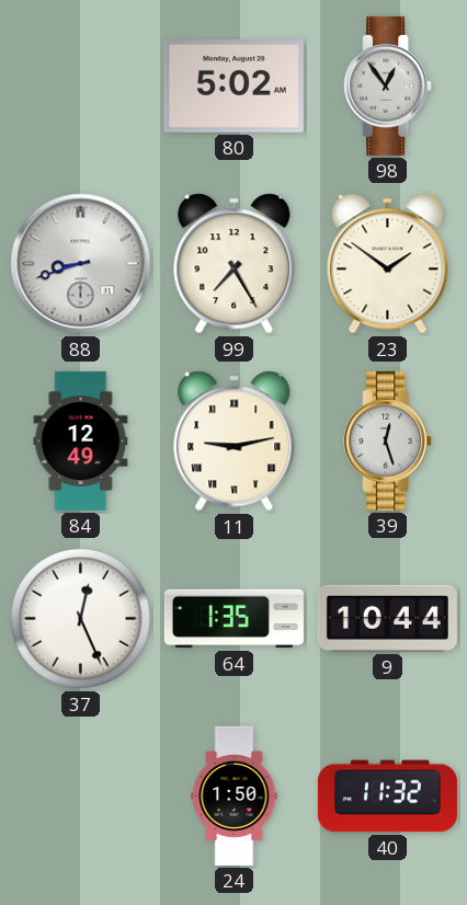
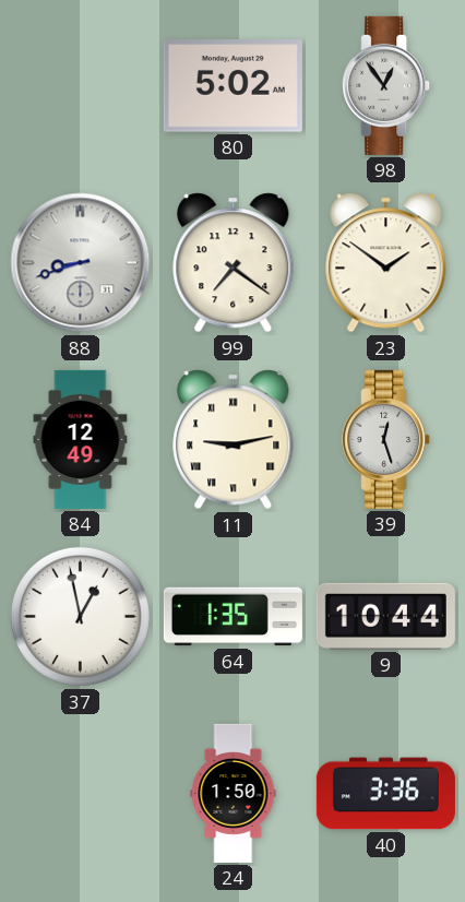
99: 7:25 -> 7:21
37: 12:26 -> 12:58
40: 11:32 -> 3:36
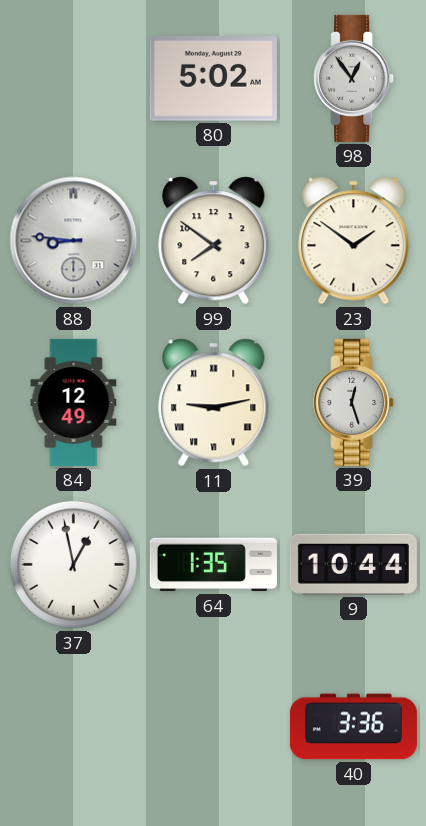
88: 8:42 -> 8:46
99: 7:21 -> 7:51
24: 1:50 -> none
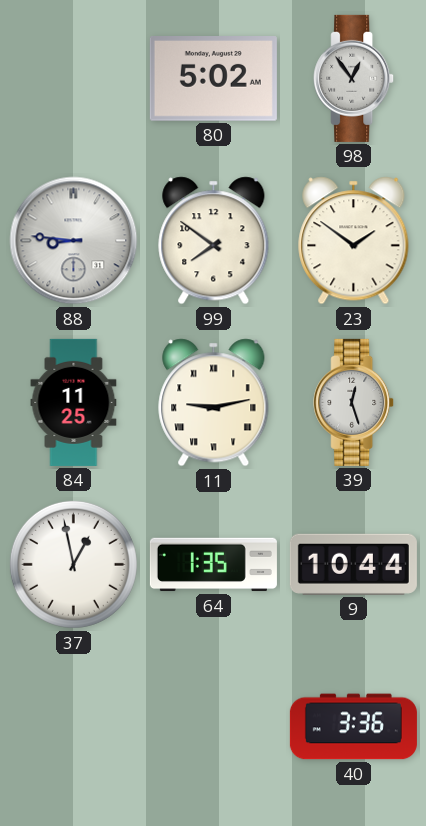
84: 12:49 -> 11:25
